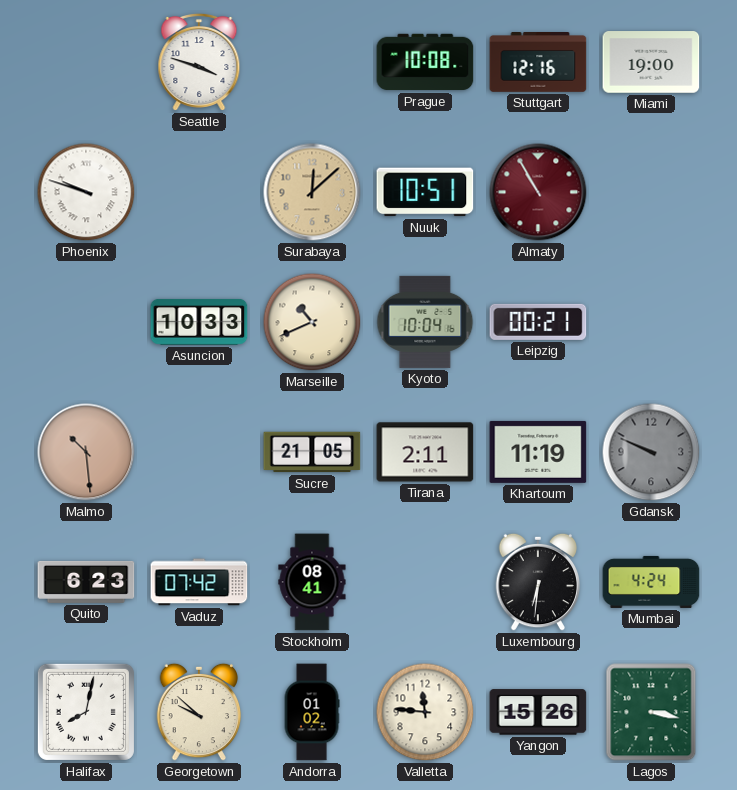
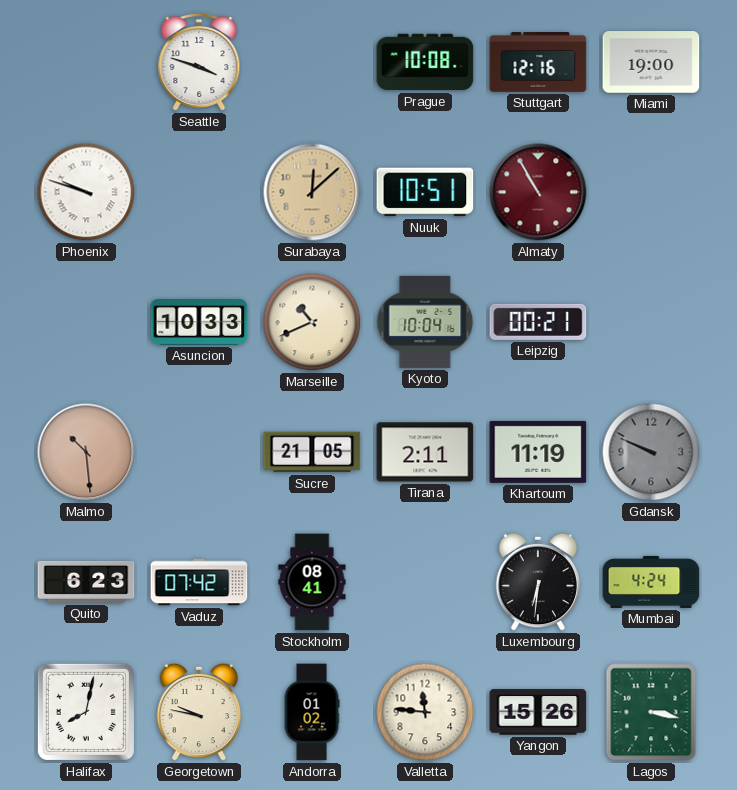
Georgetown: 9:52 -> 9:47
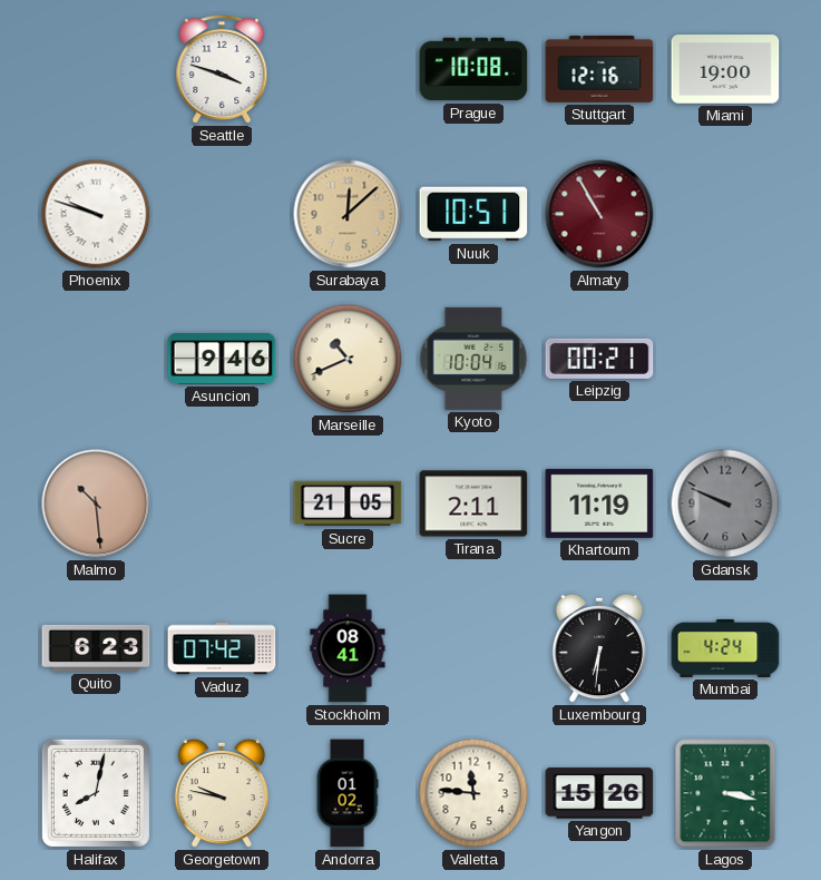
Asuncion: 10:33 -> 9:46
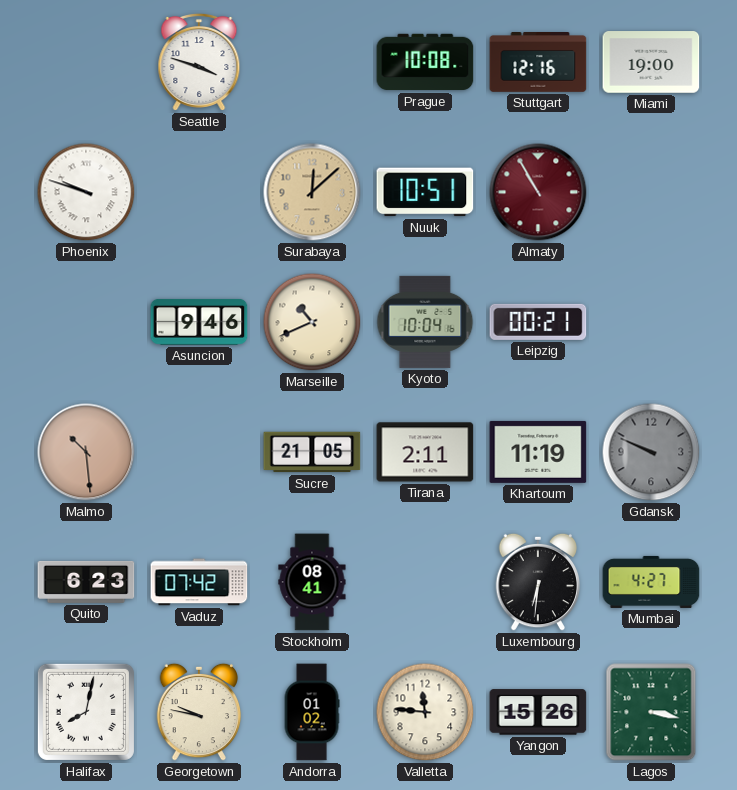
Mumbai: 4:24 -> 4:27
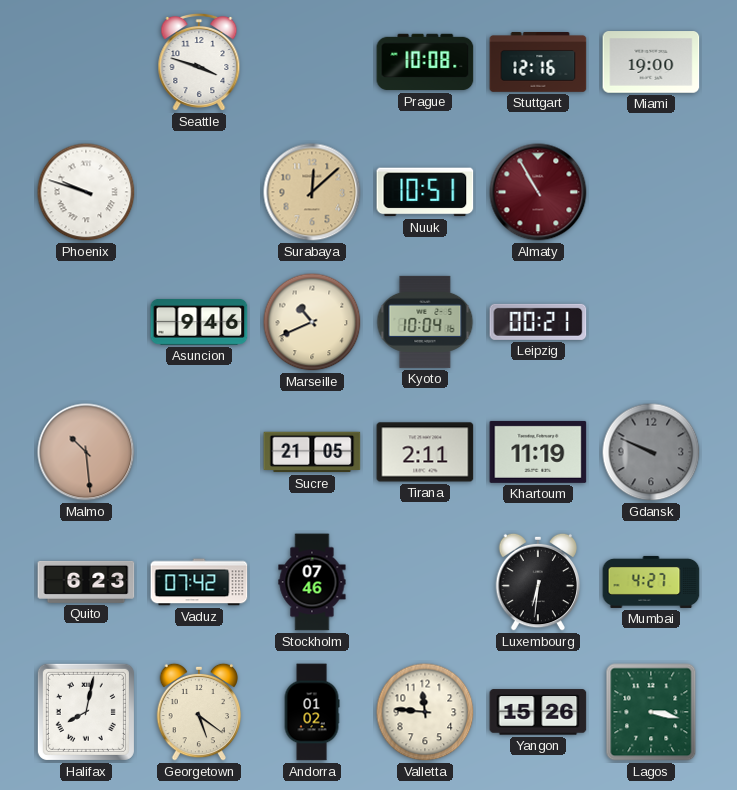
Stockholm: 08:41 -> 07:46
Georgetown: 9:47 -> 5:21
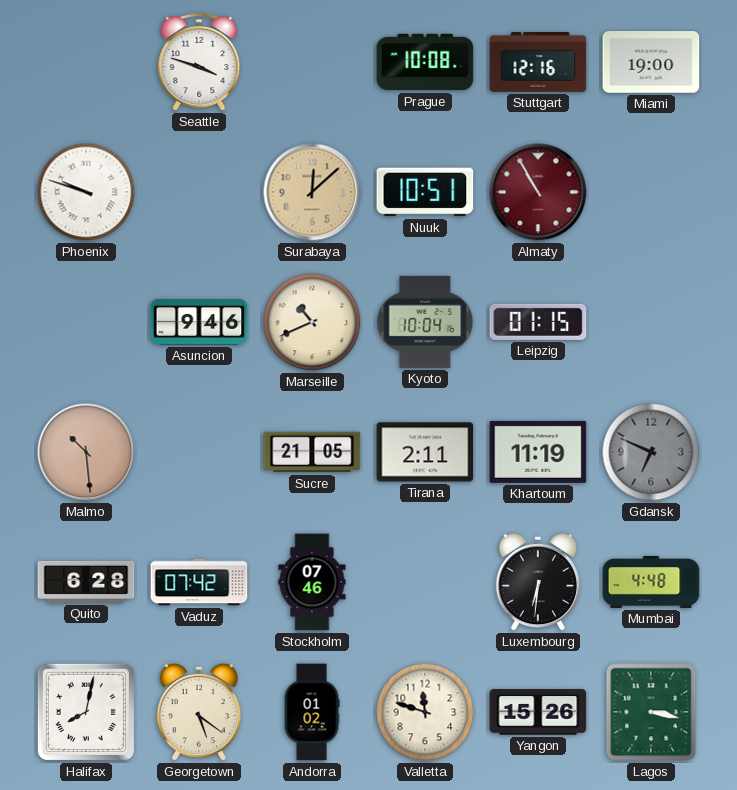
Leipzig: 00:21 -> 01:15
Gdansk: 9:49 -> 6:49
Quito: 6:23 -> 6:28
Mumbai: 4:27 -> 4:48
Valletta: 11:46 -> 11:48
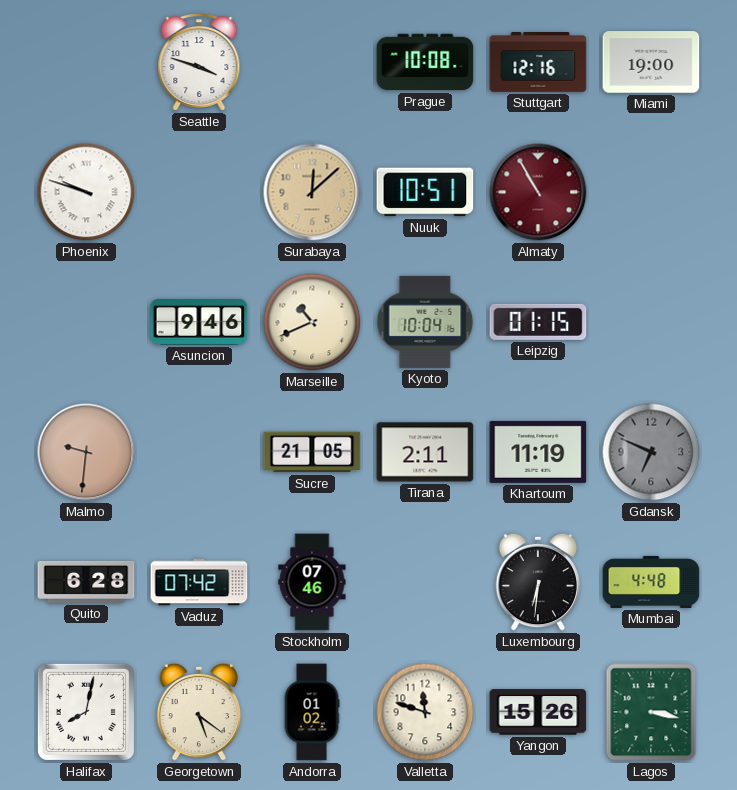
Malmo: 10:29 -> 9:31
